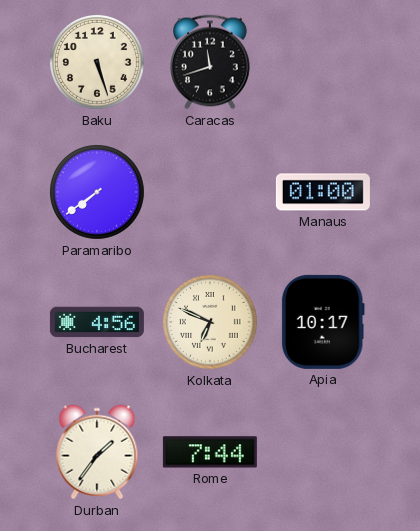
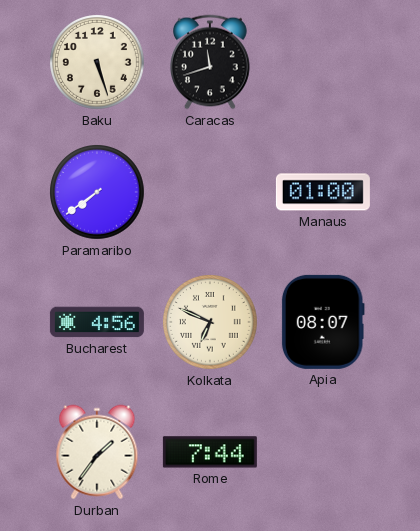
Apia: 10:17 -> 08:07
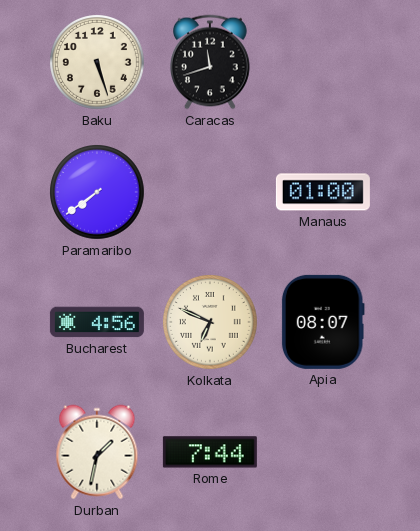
Durban: 1:36 -> 1:32
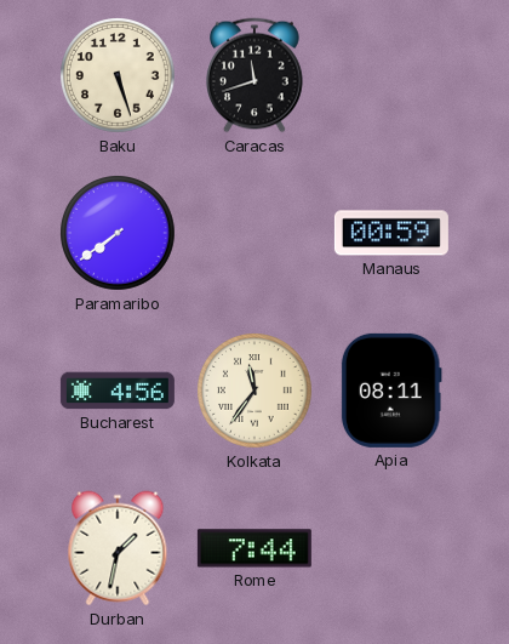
Manaus: 01:00 -> 00:59
Kolkata: 6:49 -> 11:36
Apia: 08:07 -> 08:11
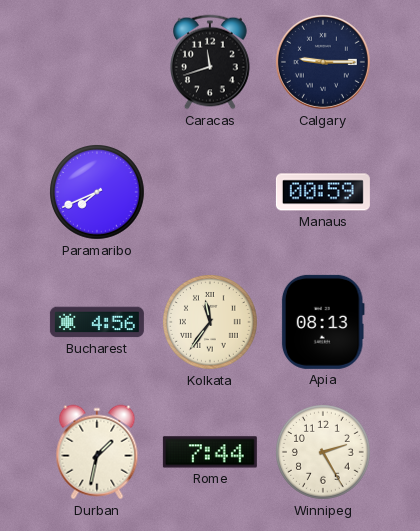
Baku: 5:27 -> none
Calgary: none -> 9:15
Paramaribo: 7:39 -> 7:41
Apia: 08:11 -> 08:13
Winnipeg: none -> 2:25
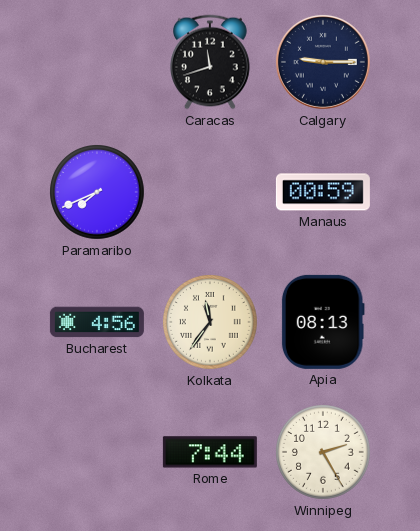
Durban: 1:32 -> none
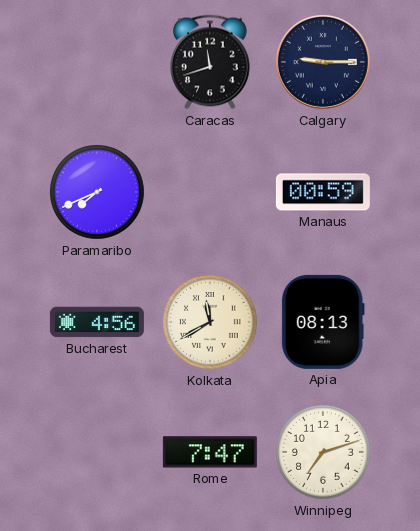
Kolkata: 11:36 -> 11:40
Rome: 7:44 -> 7:47
Winnipeg: 2:25 -> 7:12
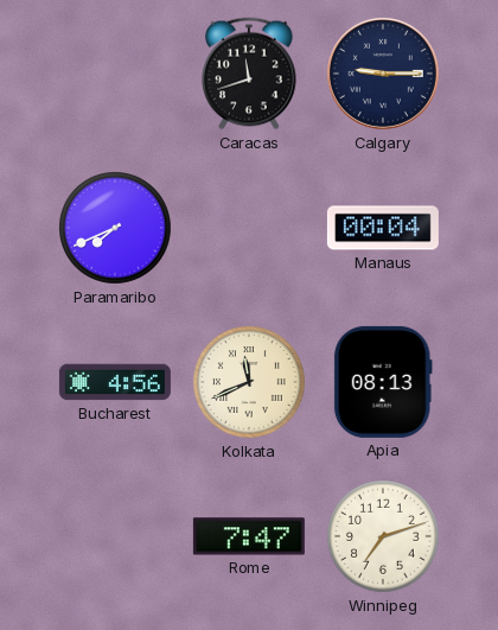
Manaus: 00:59 -> 00:04
Kolkata: 11:40 -> 11:41
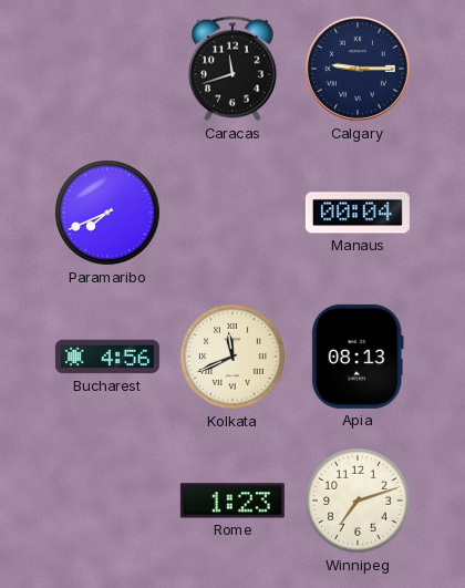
Rome: 7:47 -> 1:23
